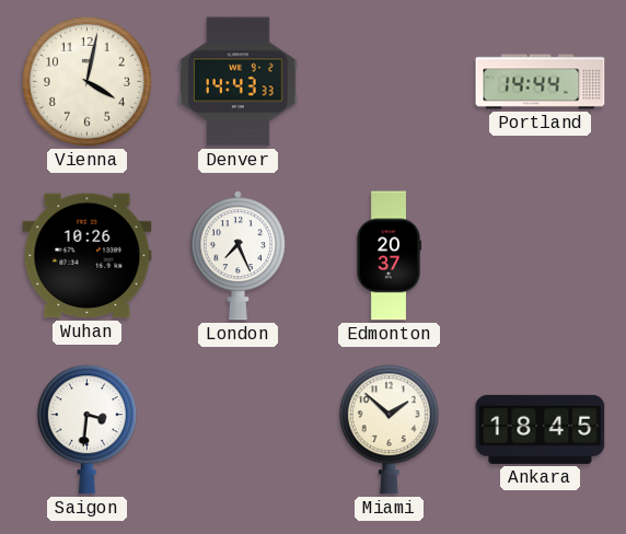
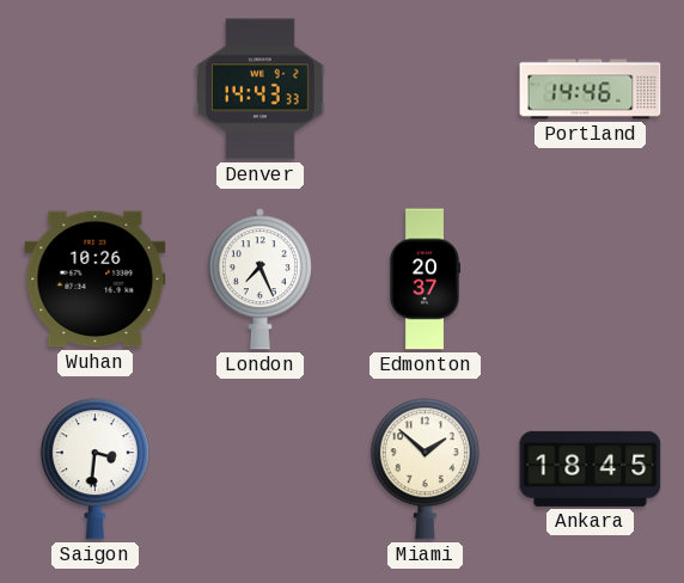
Vienna: 4:02 -> none
Portland: 14:44 -> 14:46
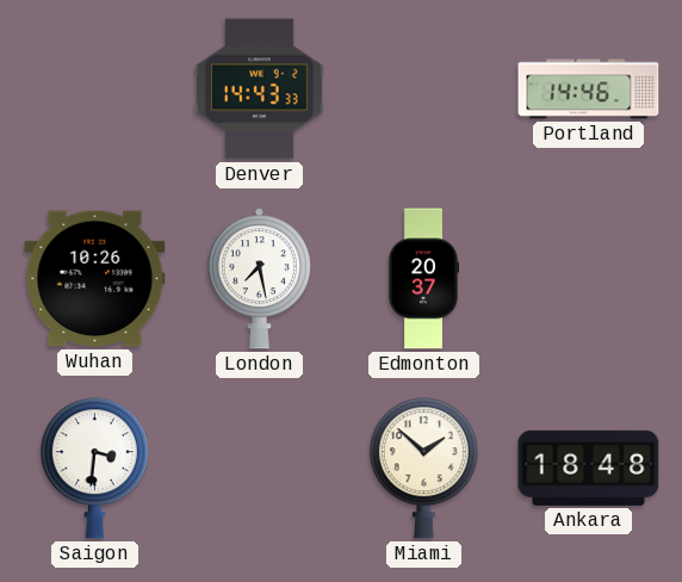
London: 7:26 -> 7:28
Ankara: 18:45 -> 18:48
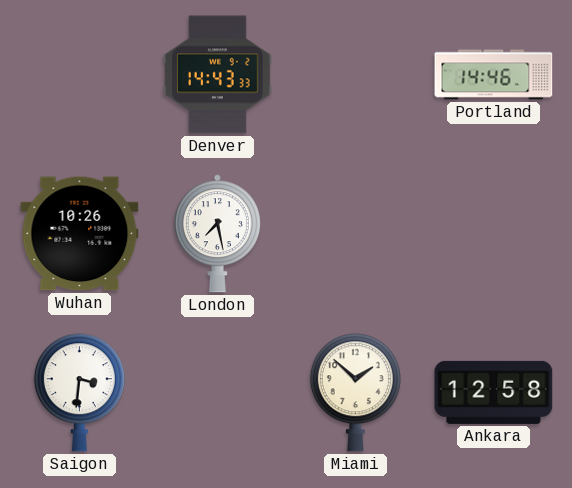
Edmonton: 20:37 -> none
Ankara: 18:48 -> 12:58
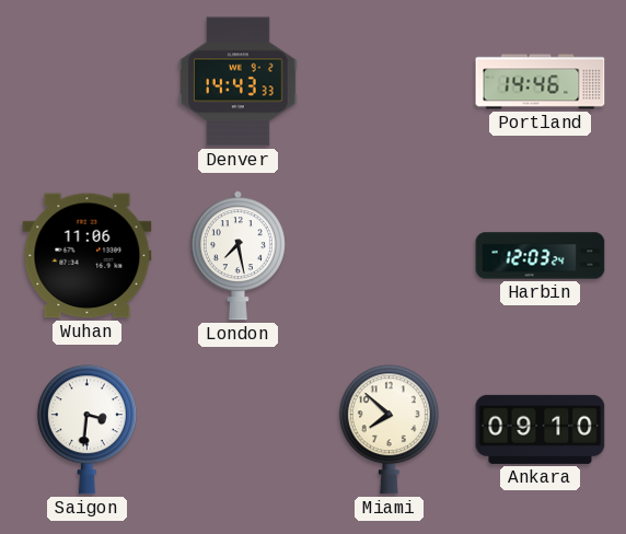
Wuhan: 10:26 -> 11:06
Harbin: none -> 12:03
Miami: 1:52 -> 7:52
Ankara: 12:58 -> 09:10
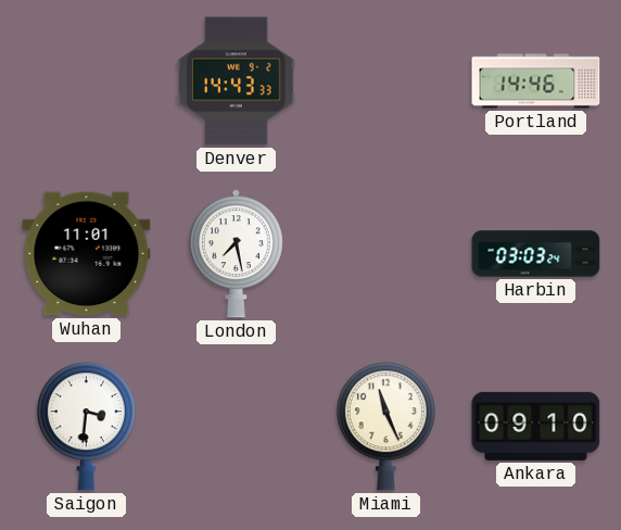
Wuhan: 11:06 -> 11:01
Harbin: 12:03 -> 03:03
Miami: 7:52 -> 11:26
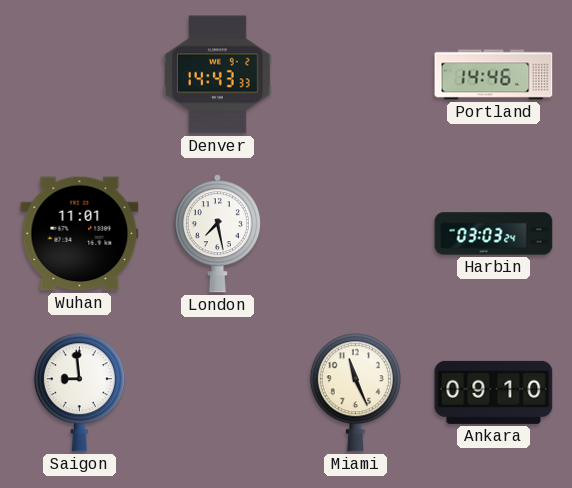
Saigon: 3:31 -> 8:59
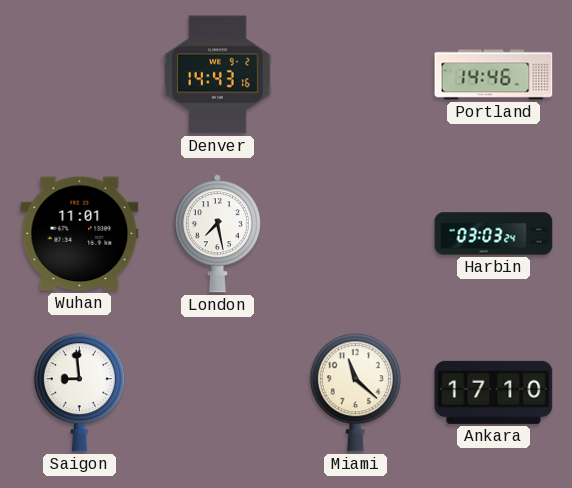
Denver: 14:43:33 -> 14:43:16
Miami: 11:26 -> 11:22
Ankara: 09:10 -> 17:10
